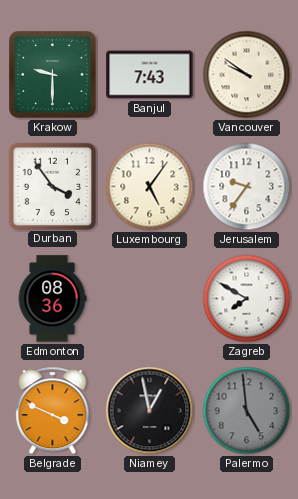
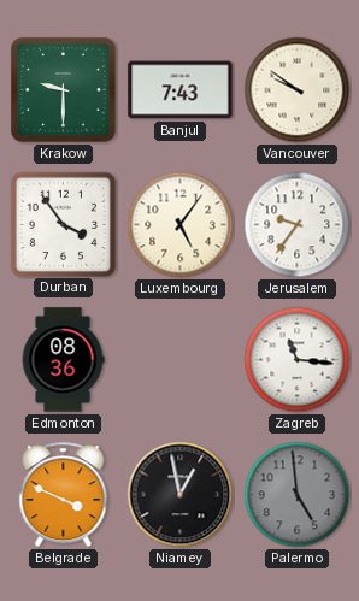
Zagreb: 7:50 -> 11:16
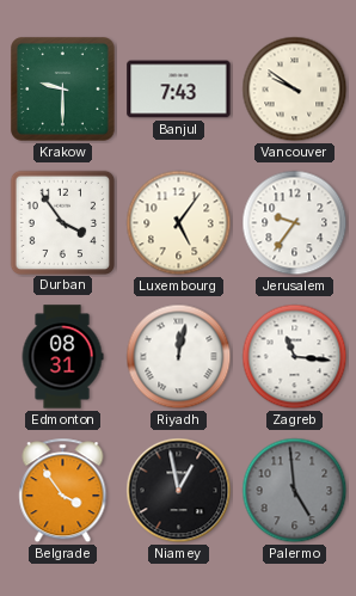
Edmonton: 08:36 -> 08:31
Riyadh: none -> 12:02
Belgrade: 3:49 -> 3:54
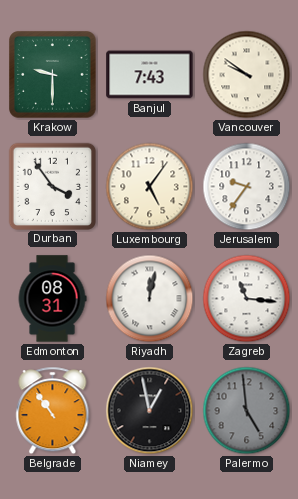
Belgrade: 3:54 -> 10:54
